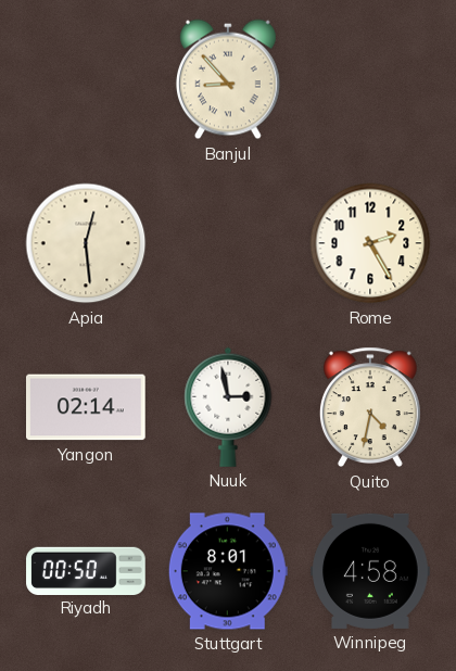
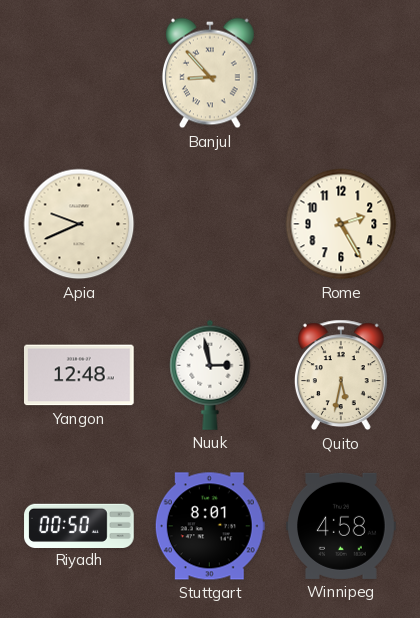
Apia: 12:29 -> 9:41
Yangon: 02:14 -> 12:48
Quito: 4:32 -> 5:32
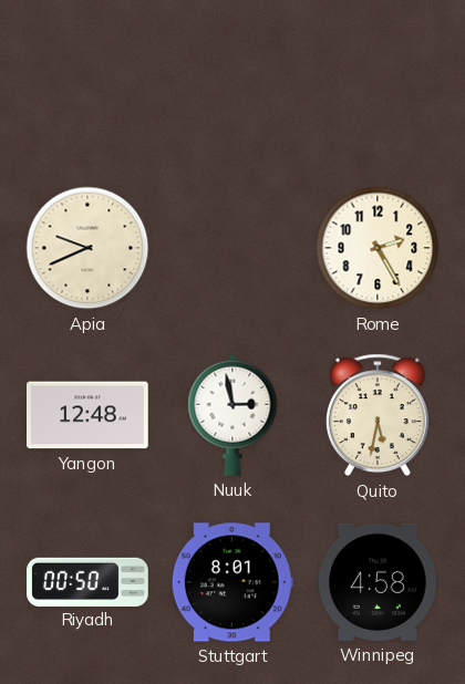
Banjul: 8:53 -> none
